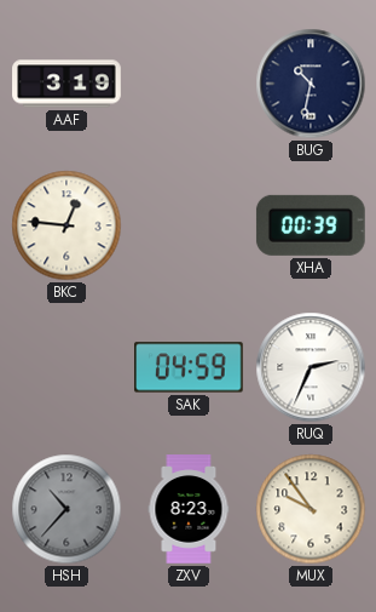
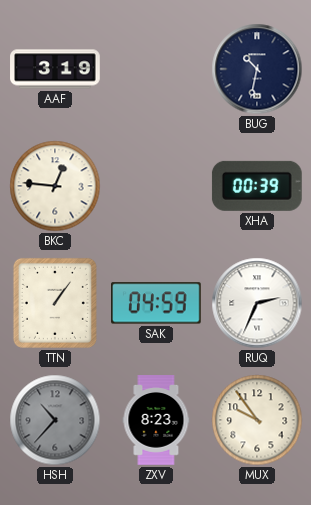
TTN: none -> 1:06
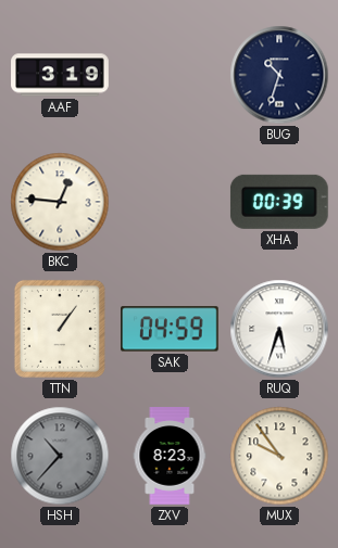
BUG: 10:32 -> 10:33
RUQ: 2:34 -> 5:33
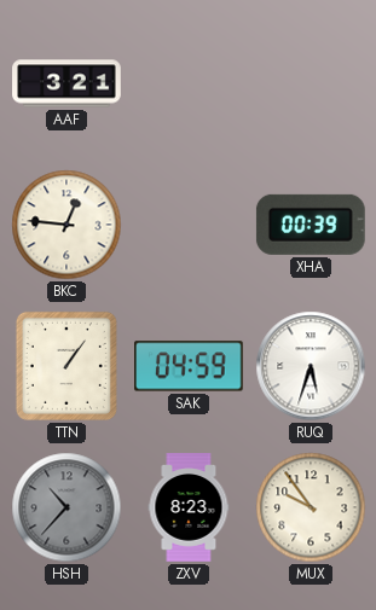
AAF: 3:19 -> 3:21
BUG: 10:33 -> none
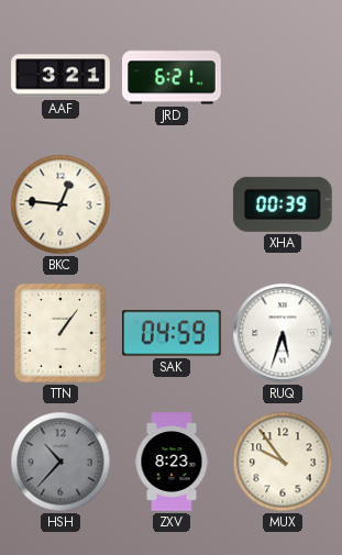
JRD: none -> 6:21
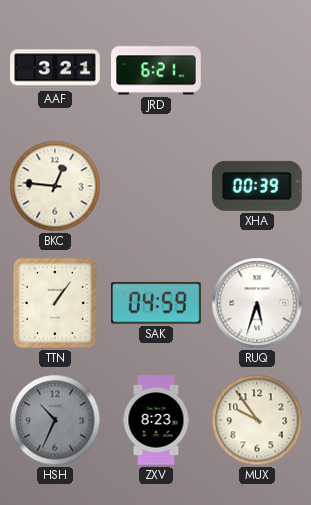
HSH: 10:37 -> 10:34
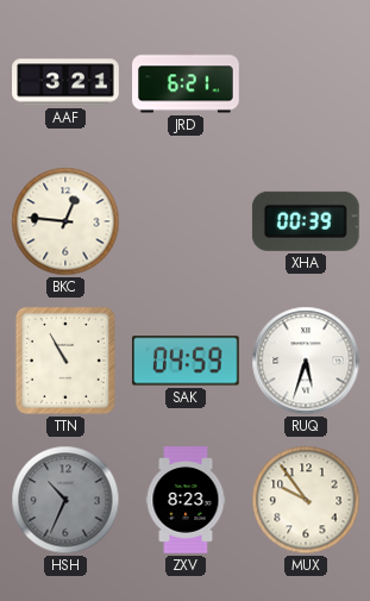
TTN: 1:06 -> 10:55
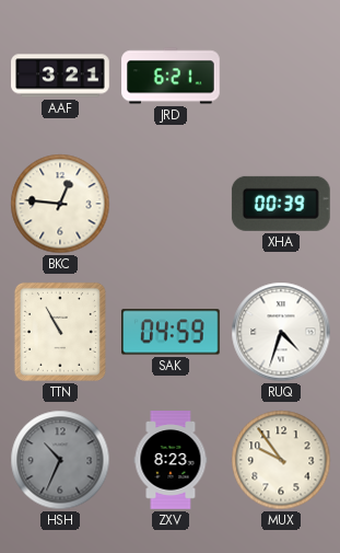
RUQ: 5:33 -> 4:33
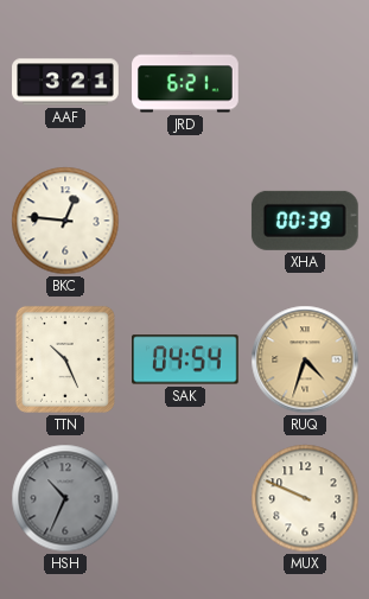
TTN: 10:55 -> 10:26
SAK: 04:59 -> 04:54
RUQ dial: white -> champagne
ZXV: 8:23 -> none
MUX: 9:54 -> 9:49
